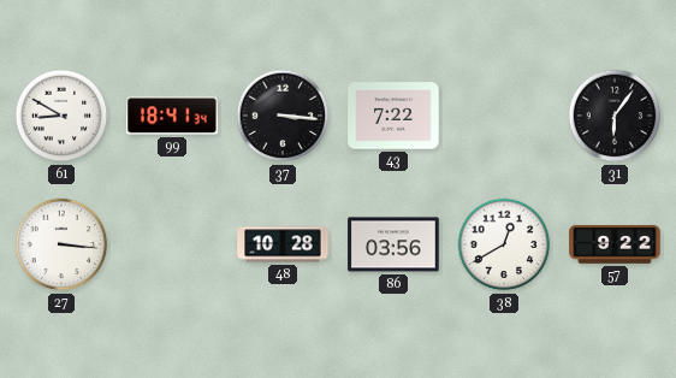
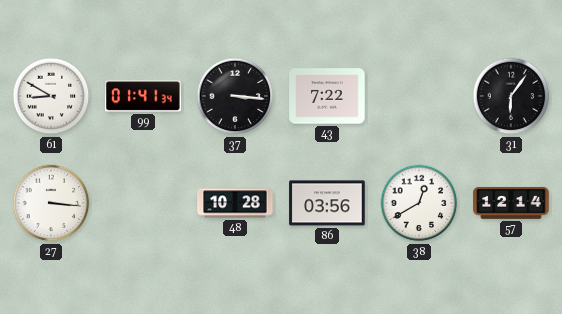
99: 18:41 -> 01:41
57: 9:22 -> 12:14
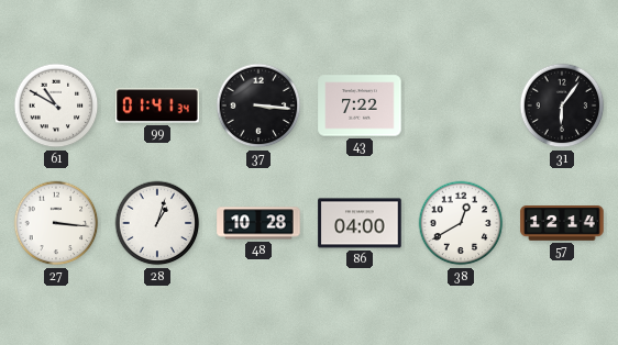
61: 8:50 -> 10:50
28: none -> 1:03
86: 03:56 -> 04:00
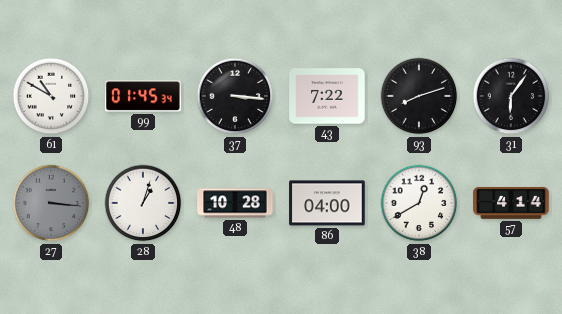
99: 01:41 -> 01:45
93: none -> 8:12
27 dial: white -> grey
57: 12:14 -> 4:14
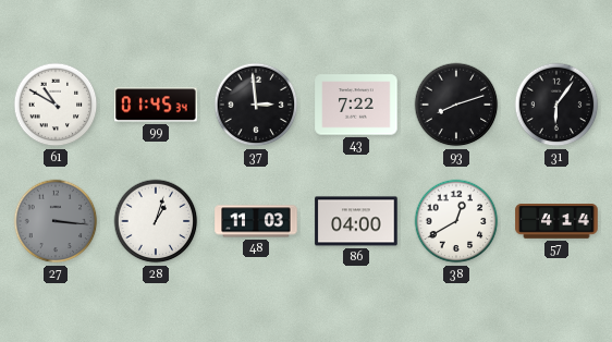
37: 3:16 -> 2:59
48: 10:28 -> 11:03
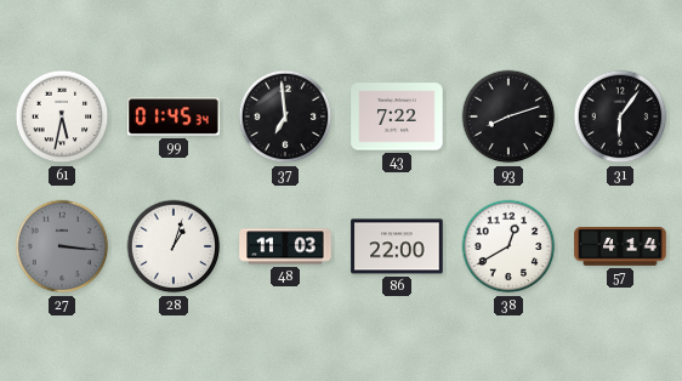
61: 10:50 -> 5:32
37: 2:59 -> 6:59
86: 04:00 -> 22:00
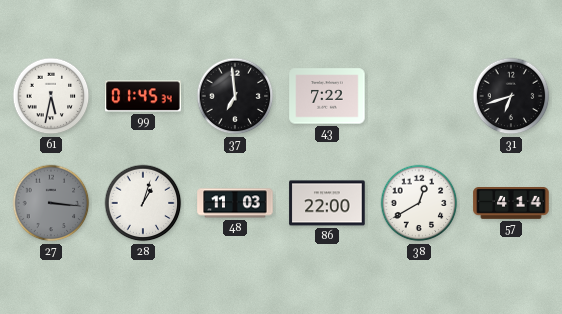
93: 8:12 -> none
31: 6:06 -> 6:42
